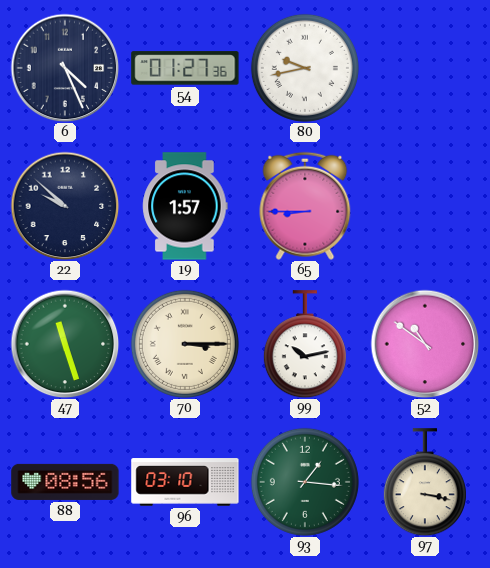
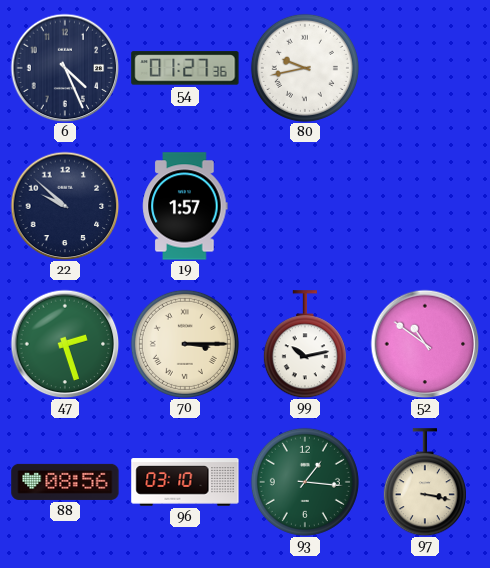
65: 8:45 -> none
47: 11:27 -> 2:27
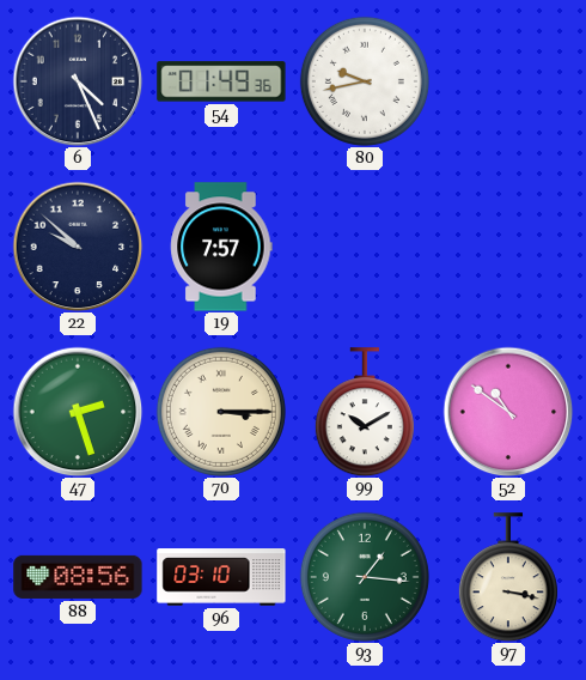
54: 01:27 -> 01:49
19: 1:57 -> 7:57
99: 10:13 -> 10:10
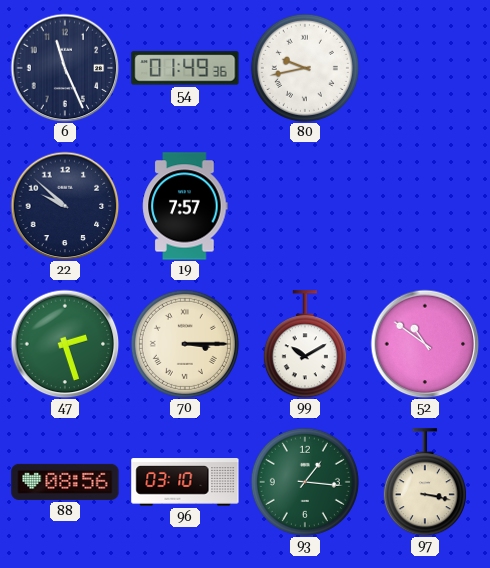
6: 4:26 -> 11:26
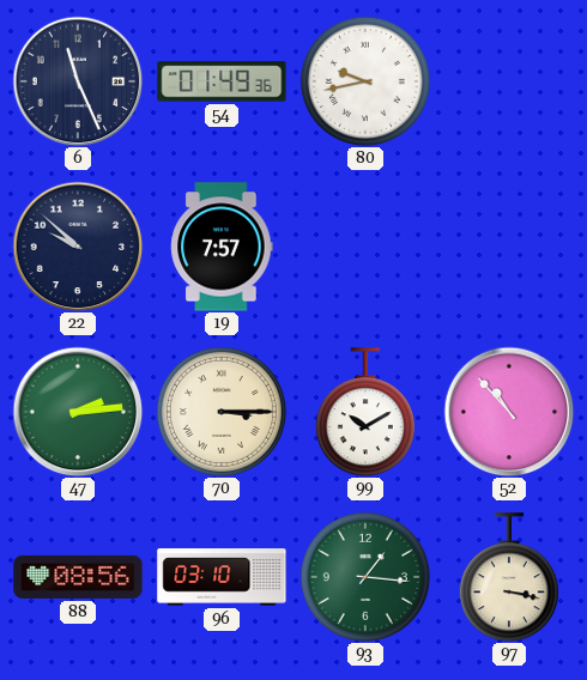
47: 2:27 -> 2:14
52: 10:51 -> 10:53
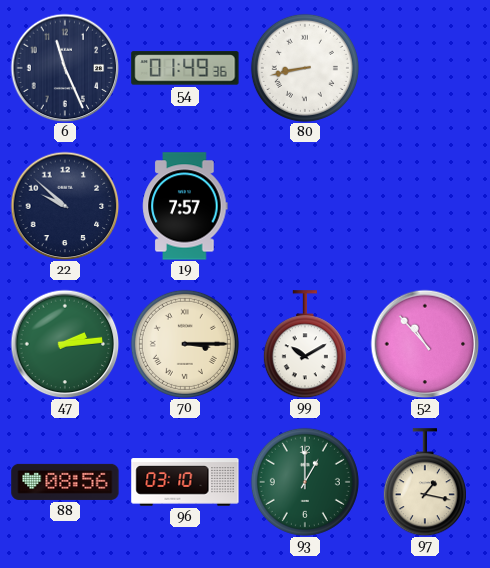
80: 9:43 -> 8:43
93: 1:16 -> 1:00
97: 3:17 -> 1:17
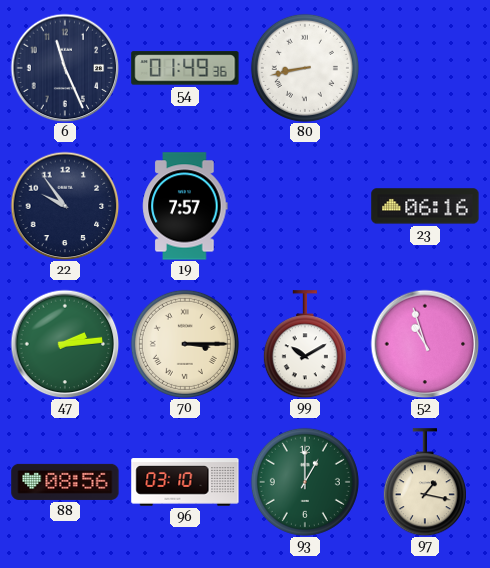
22: 9:52 -> 9:54
23: none -> 06:16
52: 10:53 -> 10:57
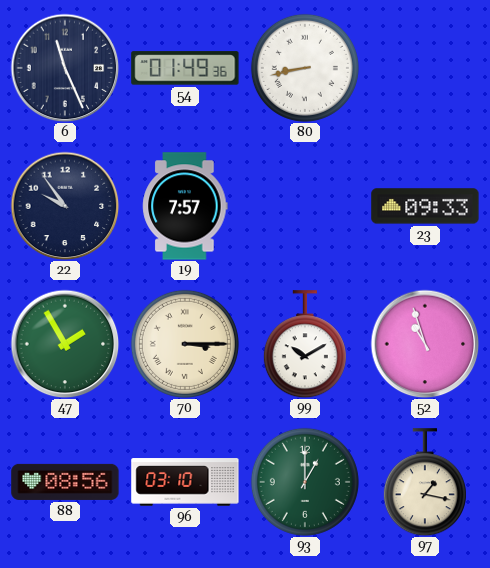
23: 06:16 -> 09:33
47: 2:14 -> 1:55
